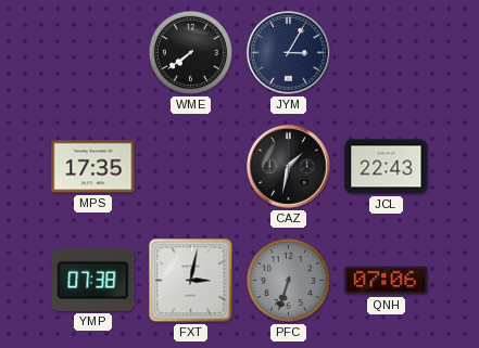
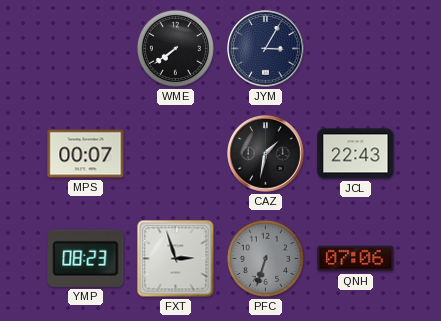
MPS: 17:35 -> 00:07
YMP: 07:38 -> 08:23
FXT: 3:02 -> 2:57
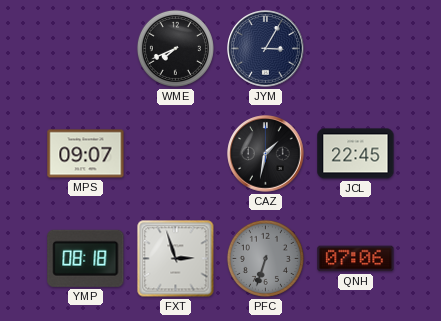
WME: 7:39 -> 7:41
MPS: 00:07 -> 09:07
JCL: 22:43 -> 22:45
YMP: 08:23 -> 08:18
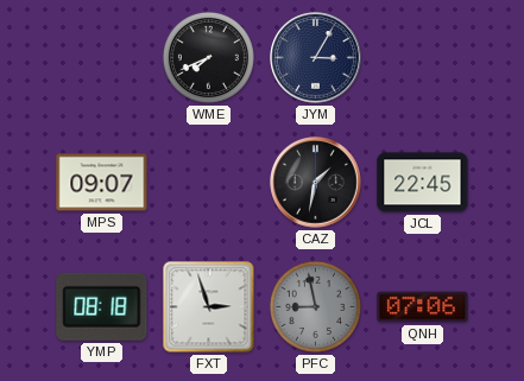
PFC: 6:33 -> 8:58
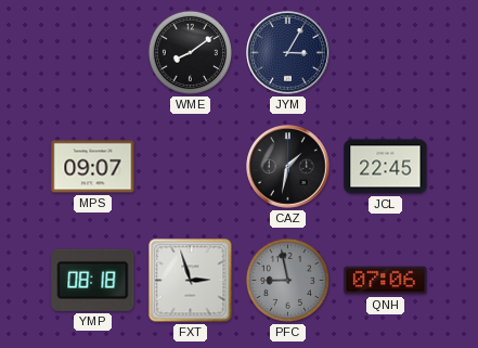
WME: 7:41 -> 8:09
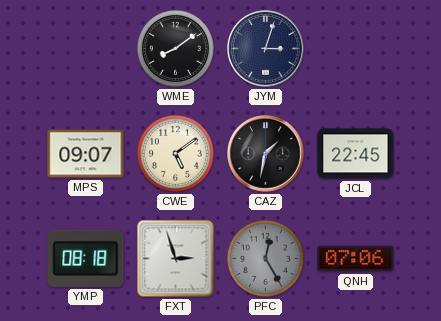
JYM: 3:05 -> 3:03
CWE: none -> 5:09
PFC: 8:58 -> 12:25
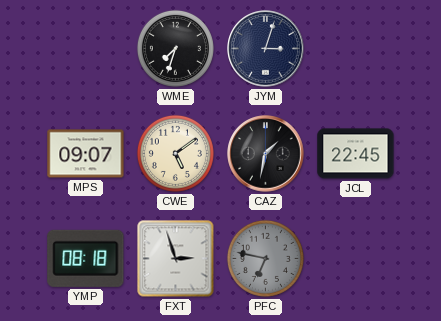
WME: 8:09 -> 7:33
PFC: 12:25 -> 6:47
QNH: 07:06 -> none
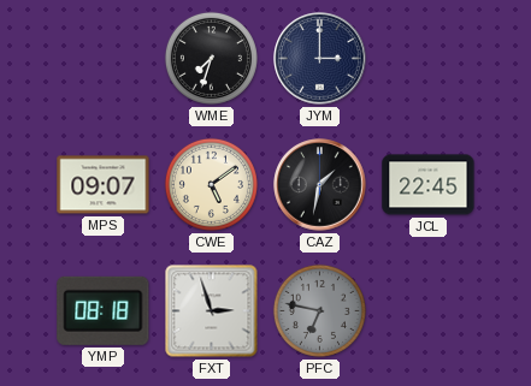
JYM: 3:03 -> 3:00
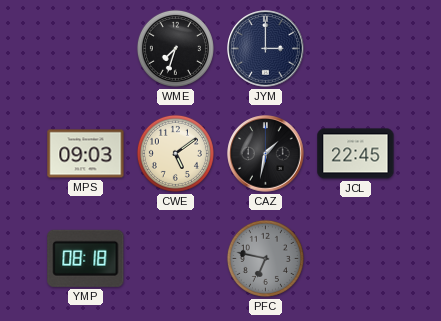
MPS: 09:07 -> 09:03
FXT: 2:57 -> none
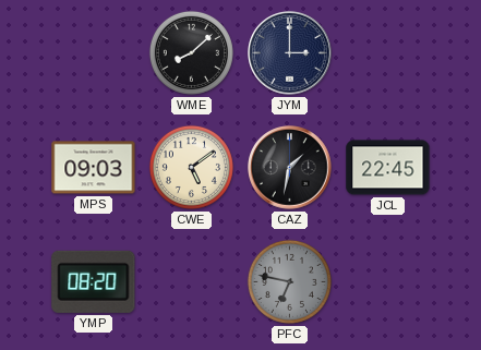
WME: 7:33 -> 8:08
YMP: 08:18 -> 08:20
